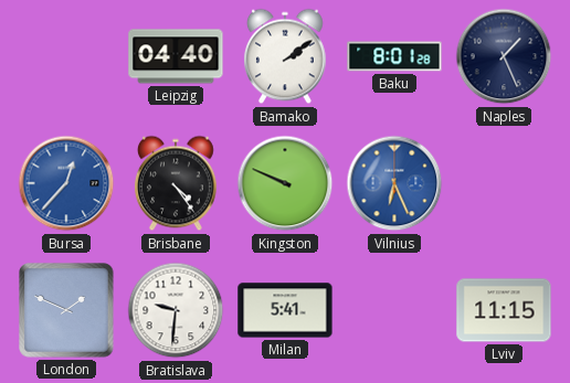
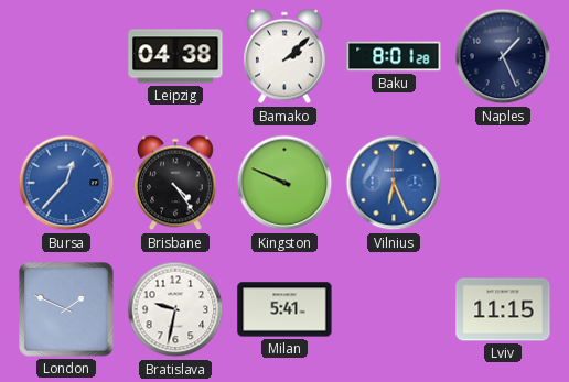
Leipzig: 04:40 -> 04:38
Bamako: 2:09 -> 2:08
Bratislava: 9:31 -> 9:32
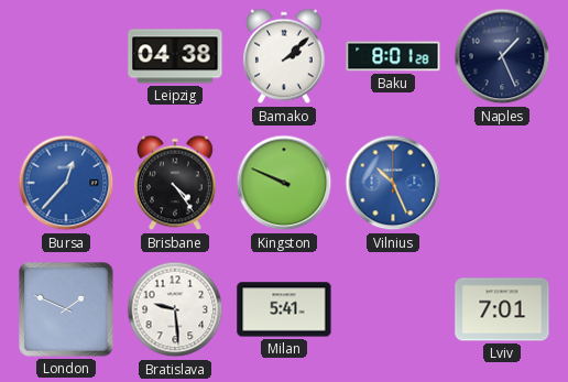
Vilnius: 6:26 -> 10:26
Bratislava: 9:32 -> 9:29
Lviv: 11:15 -> 7:01
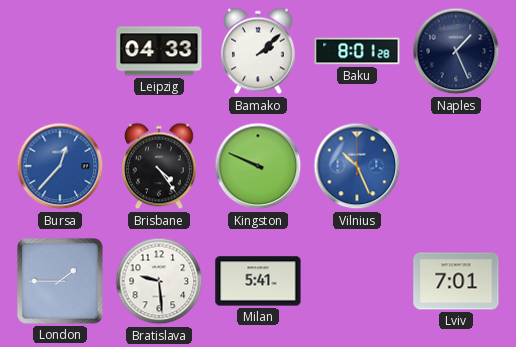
Leipzig: 04:38 -> 04:33
London: 1:49 -> 1:45
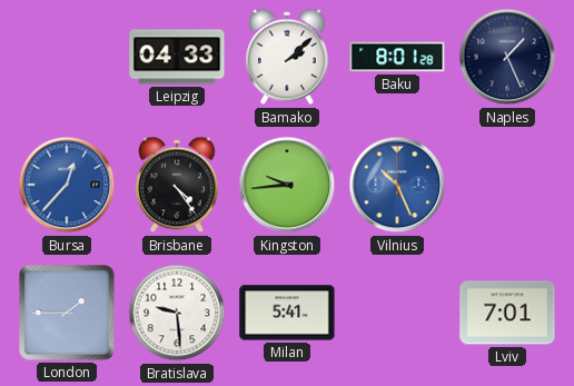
Kingston: 9:49 -> 9:44
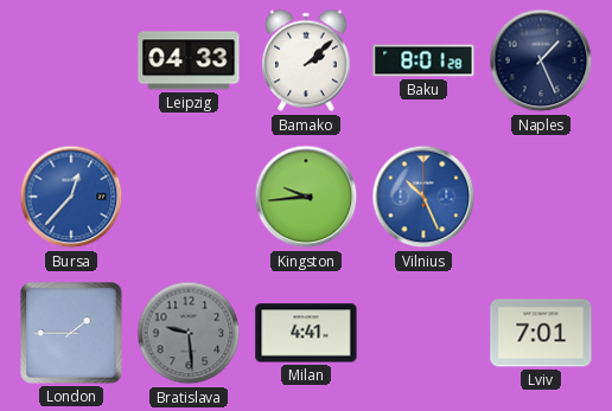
Brisbane: 4:24 -> none
Bratislava dial: white -> grey
Milan: 5:41 -> 4:41
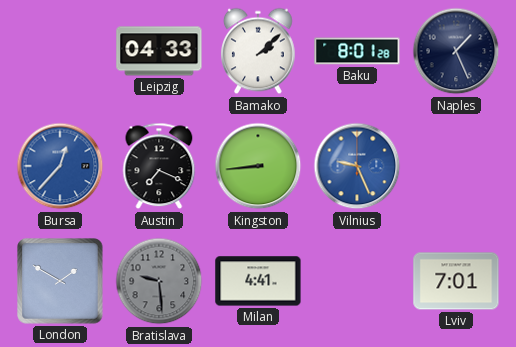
Austin: none -> 7:19
Kingston: 9:44 -> 8:44
Vilnius: 10:26 -> 9:26
London: 1:45 -> 1:50
